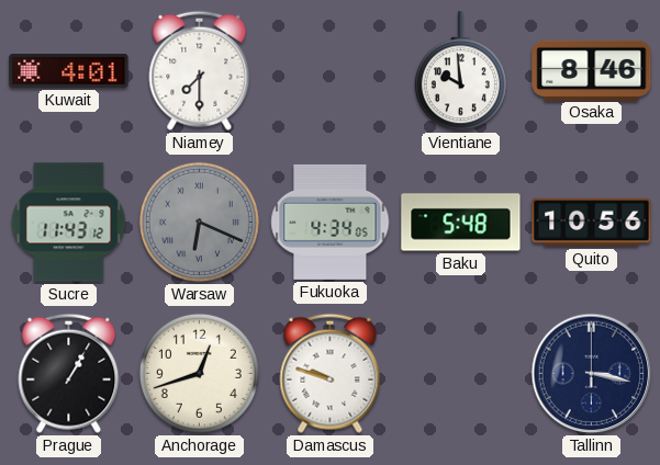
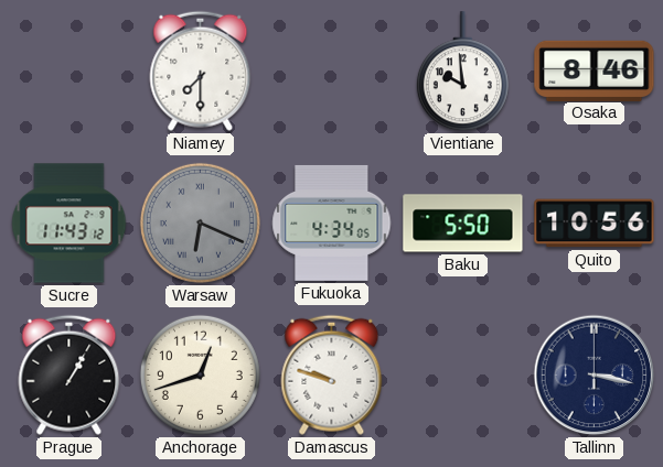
Kuwait: 4:01 -> none
Baku: 5:48 -> 5:50
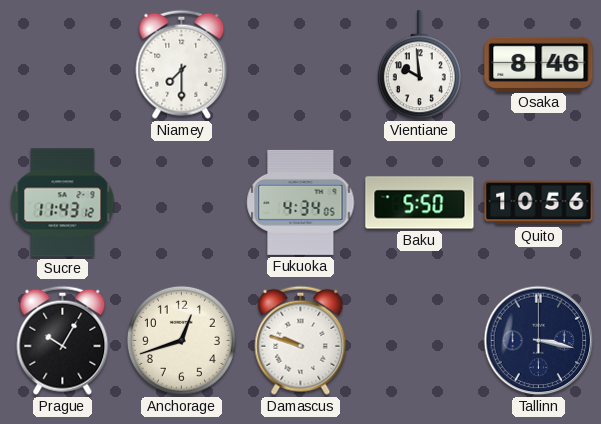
Warsaw: 6:19 -> none
Prague: 1:05 -> 10:05
